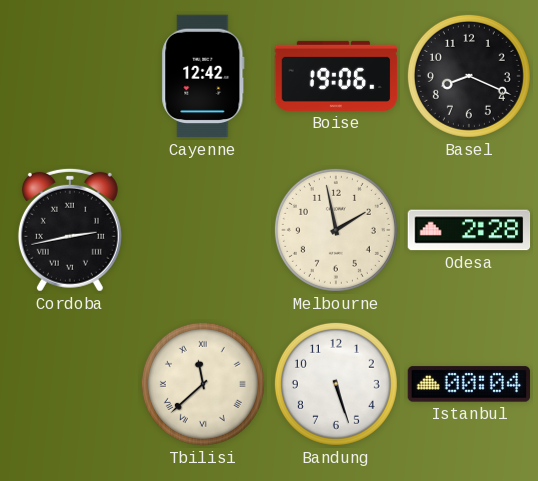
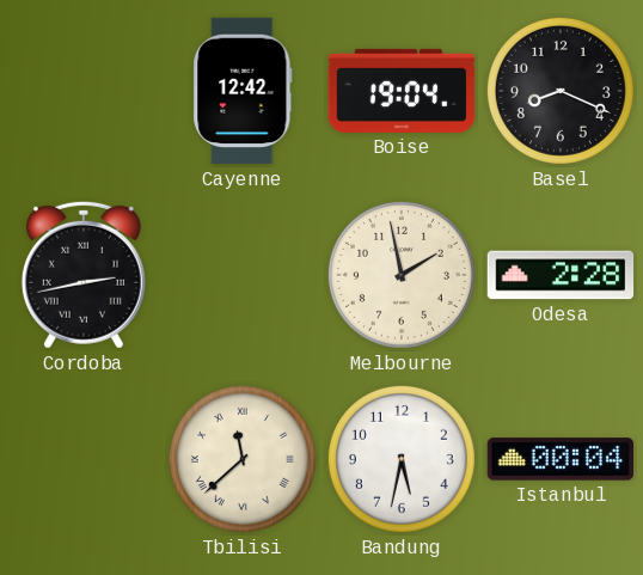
Boise: 19:06 -> 19:04
Bandung: 5:27 -> 5:32
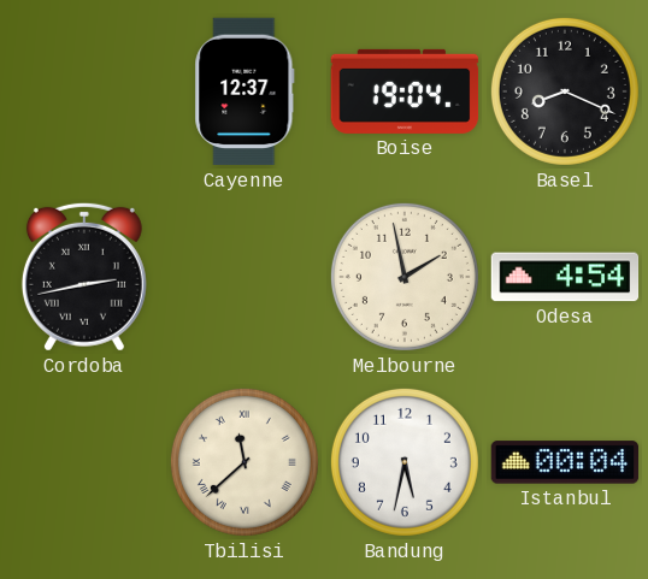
Cayenne: 12:42 -> 12:37
Odesa: 2:28 -> 4:54
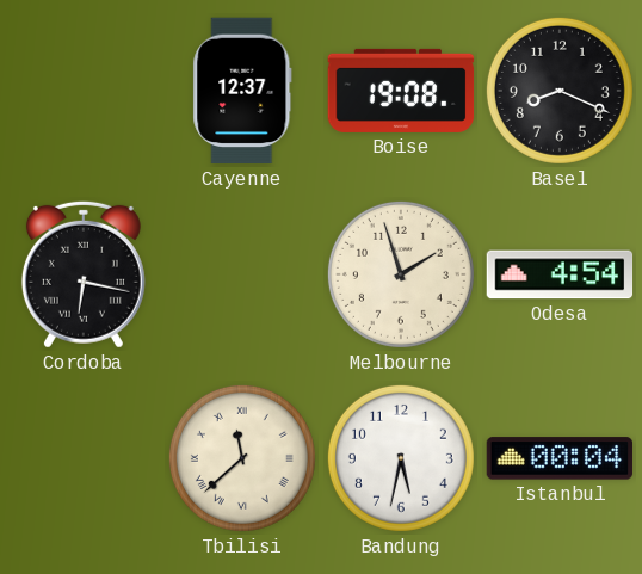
Boise: 19:04 -> 19:08
Cordoba: 2:43 -> 6:17
Melbourne: 1:58 -> 1:57
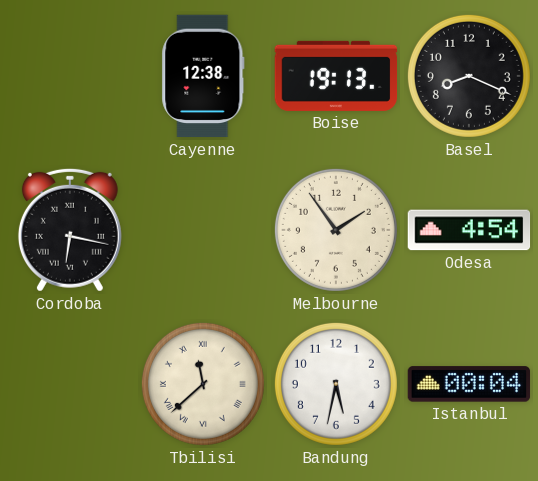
Cayenne: 12:37 -> 12:38
Boise: 19:08 -> 19:13
Melbourne: 1:57 -> 1:54
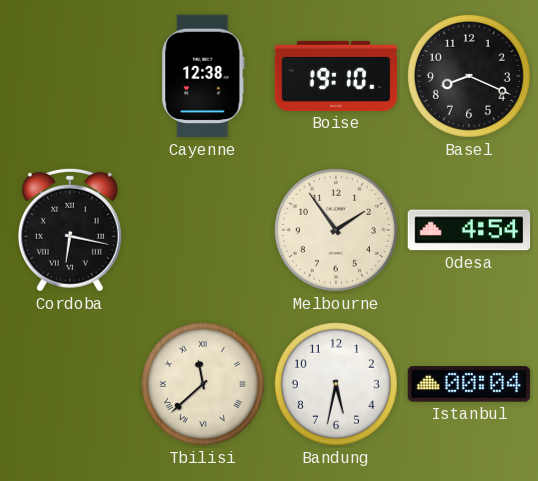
Boise: 19:13 -> 19:10
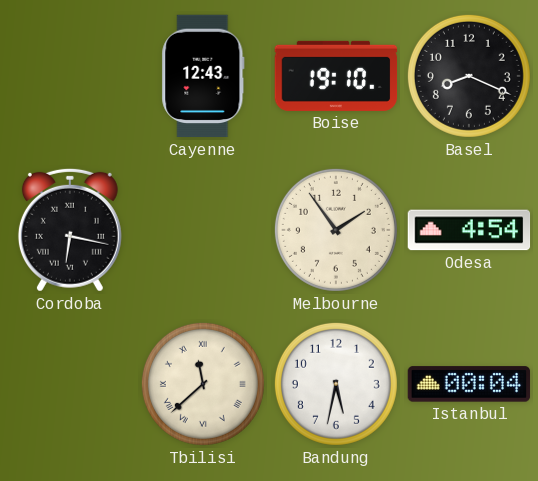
Cayenne: 12:38 -> 12:43
